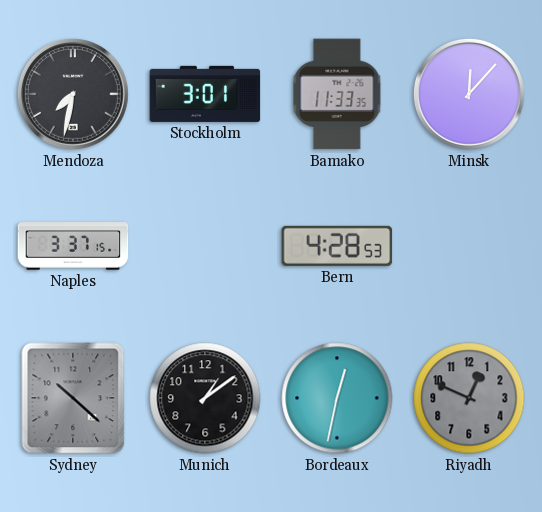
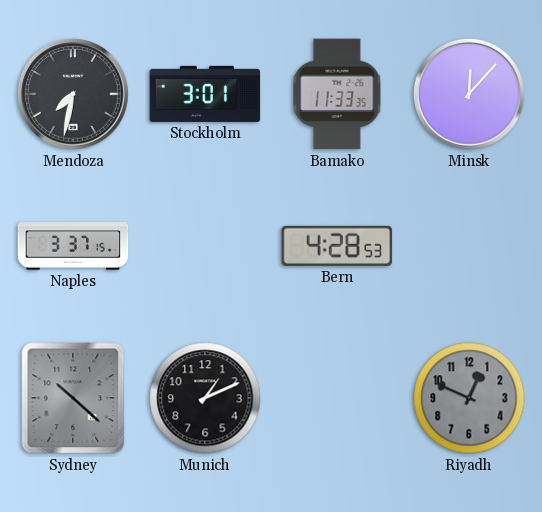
Munich: 1:09 -> 1:11
Bordeaux: 12:32 -> none
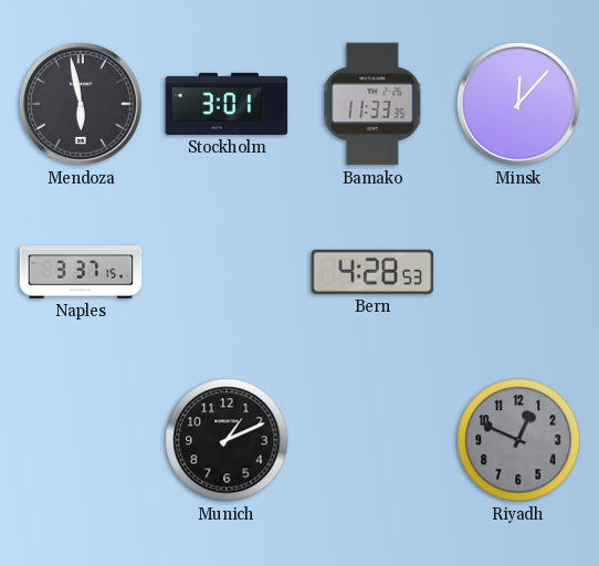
Mendoza: 7:32 -> 5:58
Sydney: 10:22 -> none
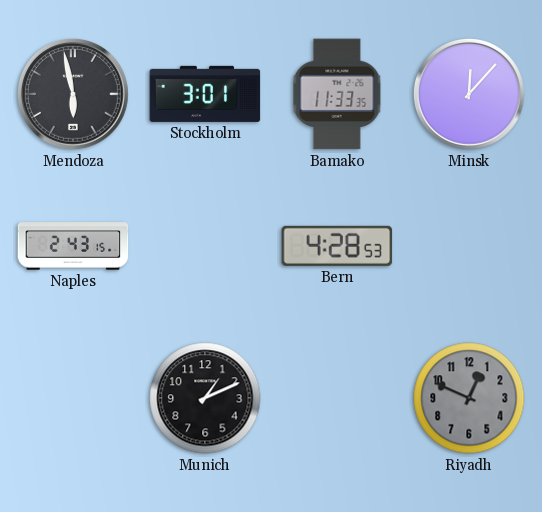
Naples: 3:37 -> 2:43
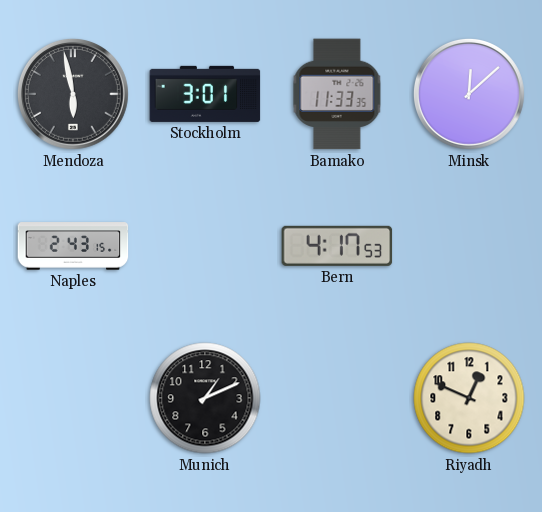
Minsk: 12:07 -> 12:08
Bern: 4:28 -> 4:17
Riyadh dial: grey -> cream
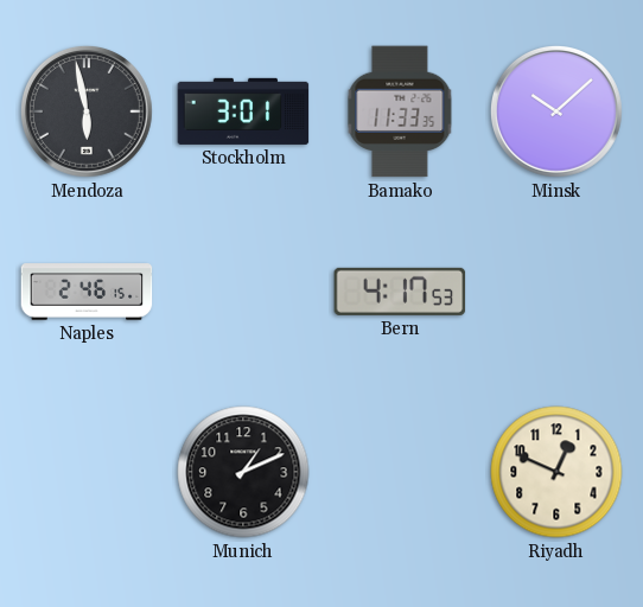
Minsk: 12:08 -> 10:08
Naples: 2:43 -> 2:46
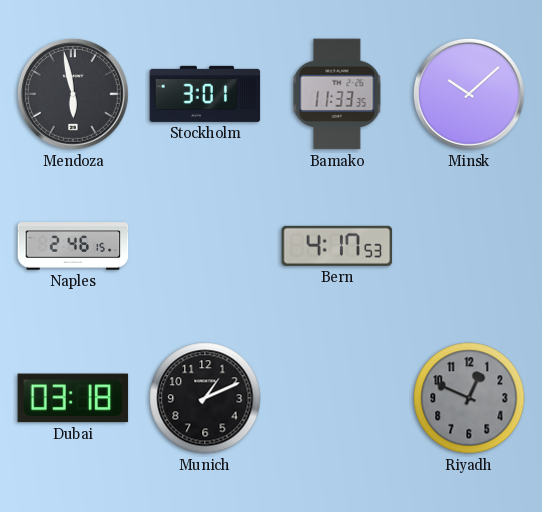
Dubai: none -> 03:18
Riyadh dial: cream -> grey
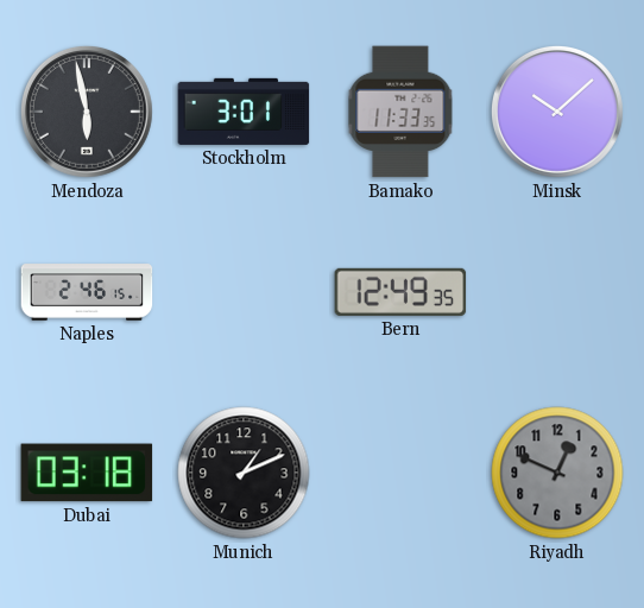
Bern: 4:17 -> 12:49
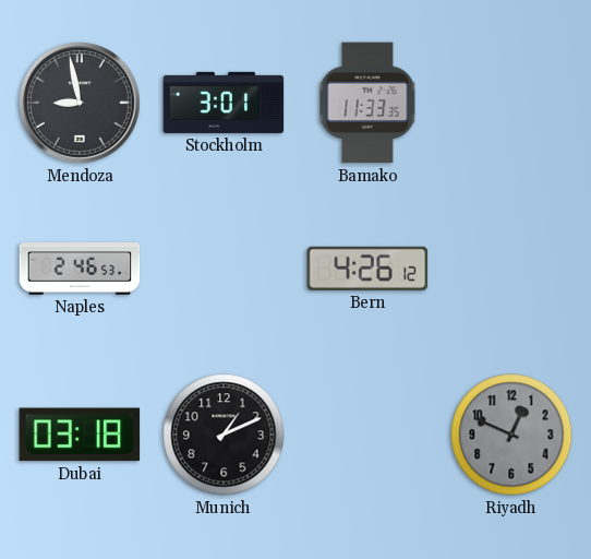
Mendoza: 5:58 -> 8:58
Minsk: 10:08 -> none
Naples: 2:46:15 -> 2:46:53
Bern: 12:49 -> 4:26
